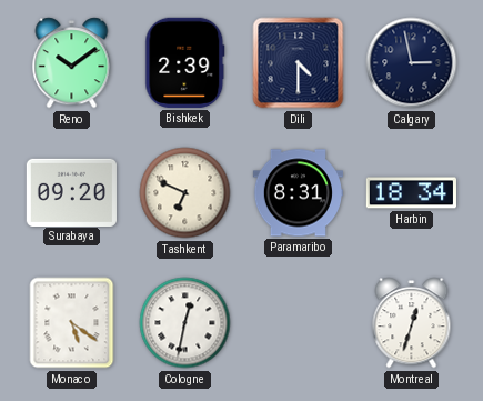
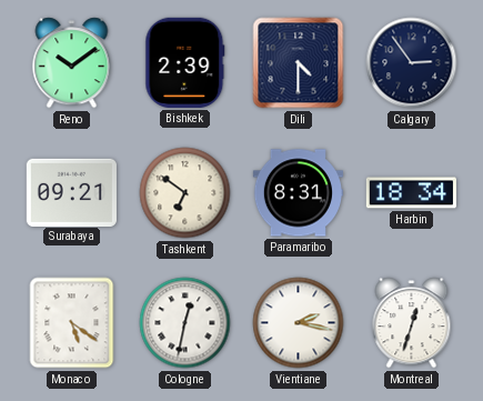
Calgary: 2:58 -> 2:54
Surabaya: 09:20 -> 09:21
Tashkent: 6:49 -> 6:51
Vientiane: none -> 2:17
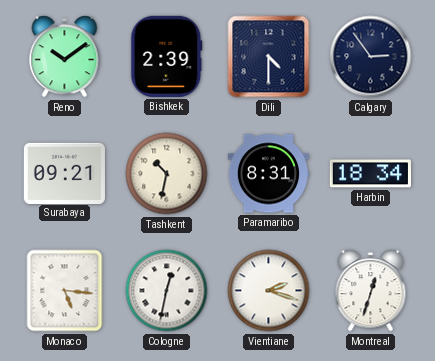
Tashkent: 6:51 -> 10:32
Monaco: 5:21 -> 5:16
Vientiane: 2:17 -> 2:18
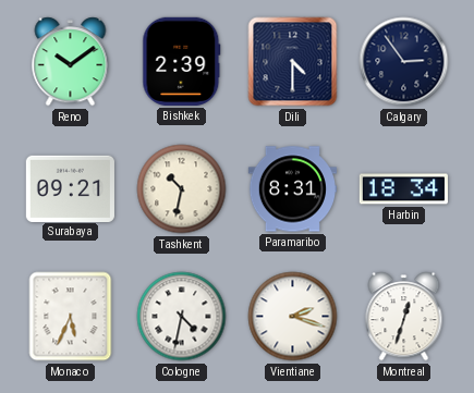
Monaco: 5:16 -> 5:34
Cologne: 12:32 -> 4:32
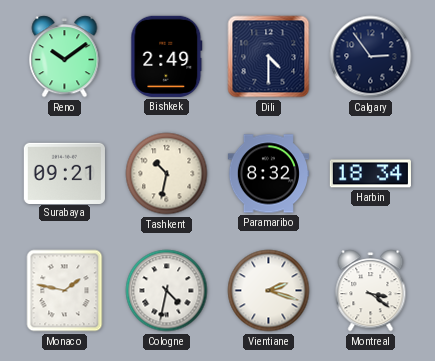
Bishkek: 2:39 -> 2:49
Paramaribo: 8:31 -> 8:32
Monaco: 5:34 -> 1:47
Montreal: 12:33 -> 3:21
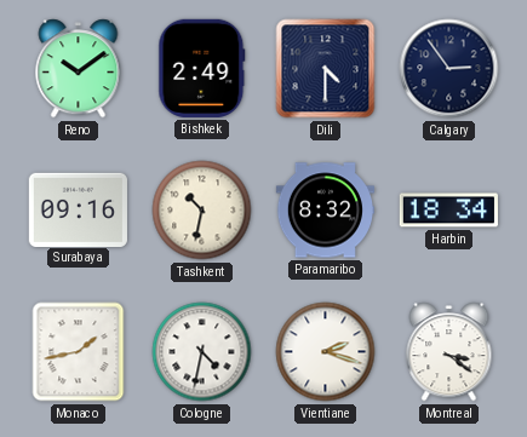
Surabaya: 09:21 -> 09:16
Monaco: 1:47 -> 1:43
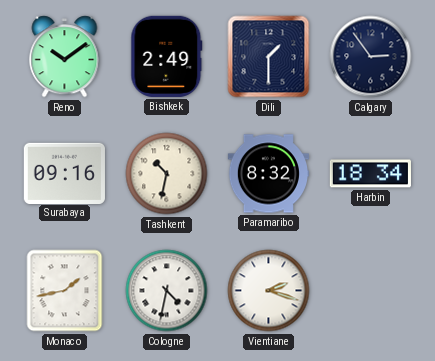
Dili: 4:30 -> 1:30
Montreal: 3:21 -> none
